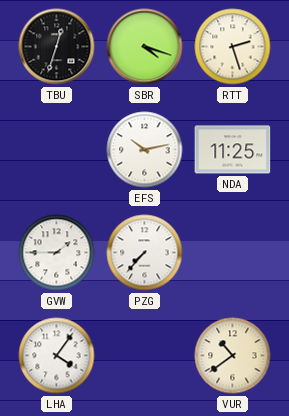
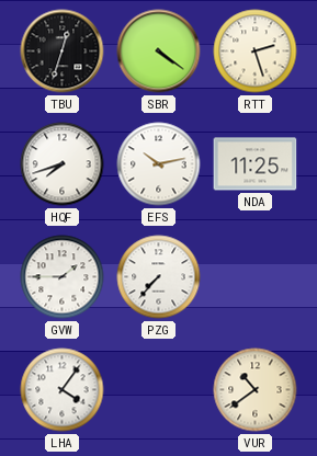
SBR: 4:18 -> 4:21
HQF: none -> 7:42
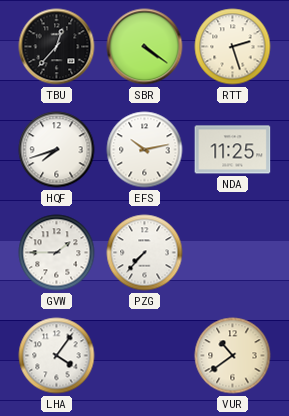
TBU: 12:33 -> 12:37
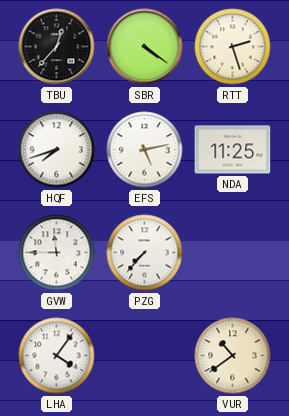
EFS: 10:13 -> 5:13
GVW: 1:45 -> 11:45
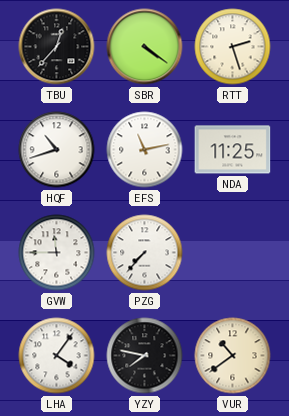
HQF: 7:42 -> 10:42
EFS: 5:13 -> 11:13
YZY: none -> 7:47
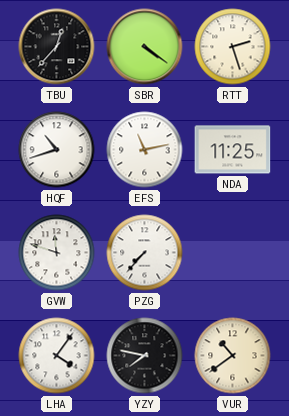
GVW: 11:45 -> 11:48
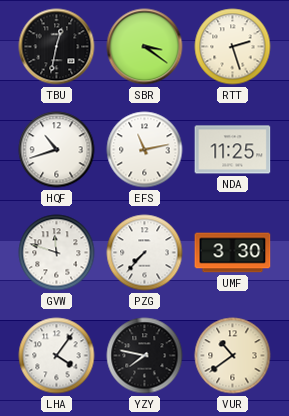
TBU: 12:37 -> 12:32
SBR: 4:21 -> 3:21
UMF: none -> 3:30
